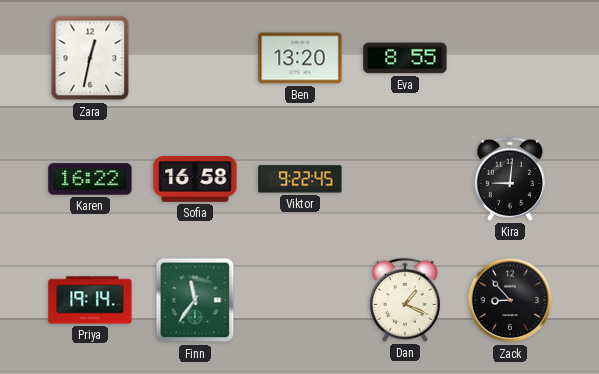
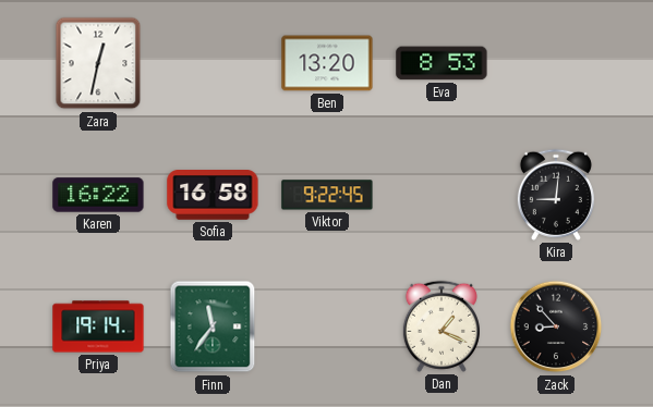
Eva: 8:55 -> 8:53
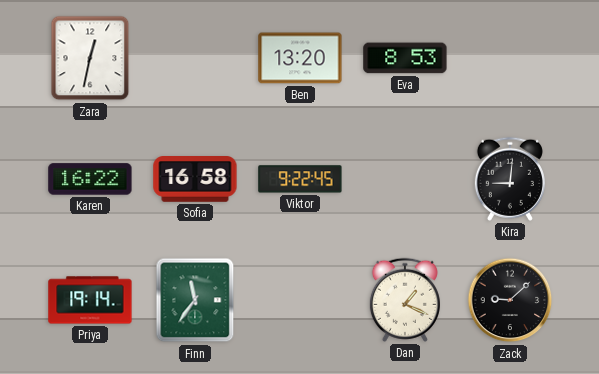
Zack: 8:53 -> 9:08
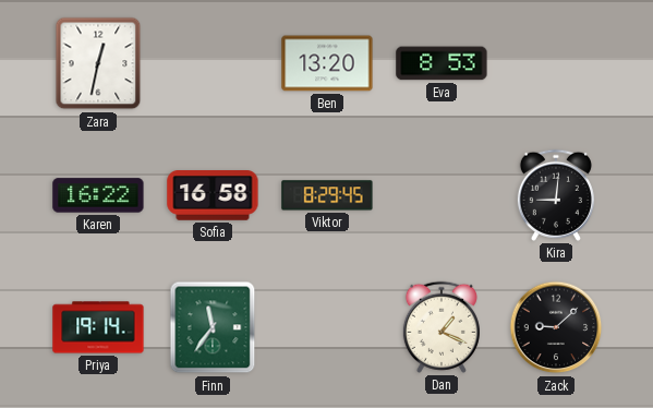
Viktor: 9:22 -> 8:29
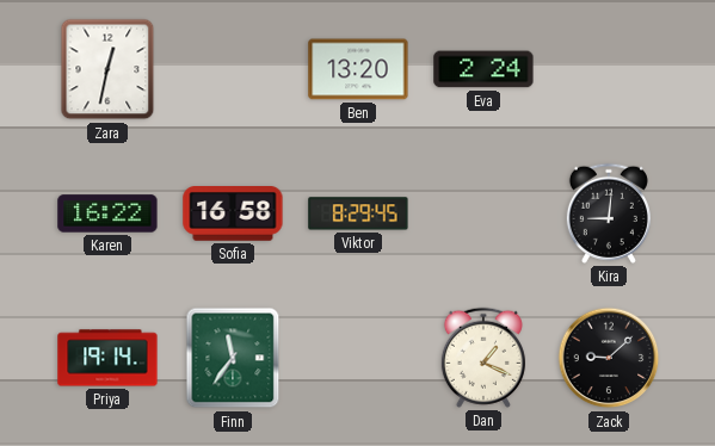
Eva: 8:53 -> 2:24
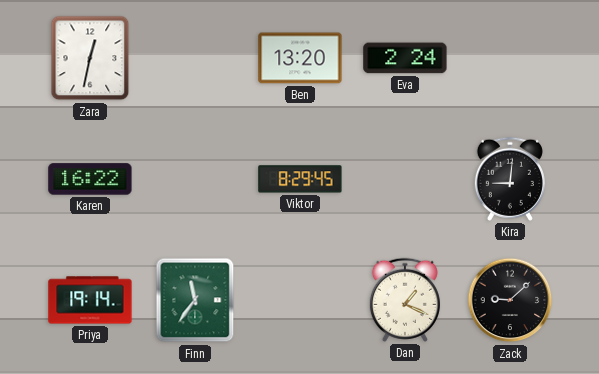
Sofia: 16:58 -> none
